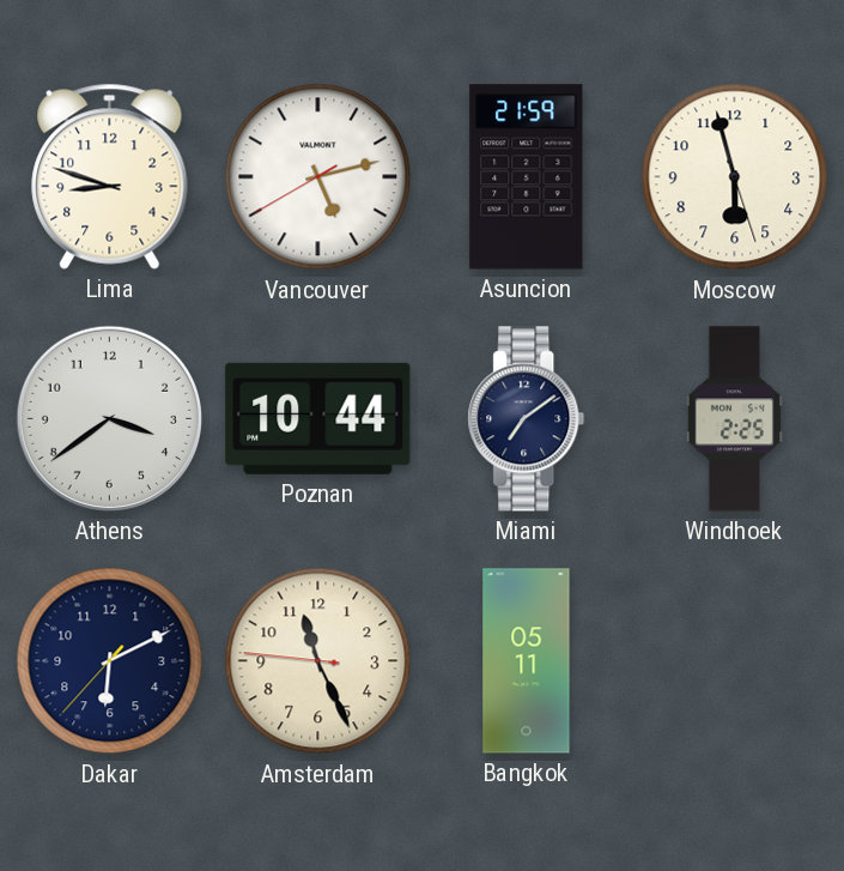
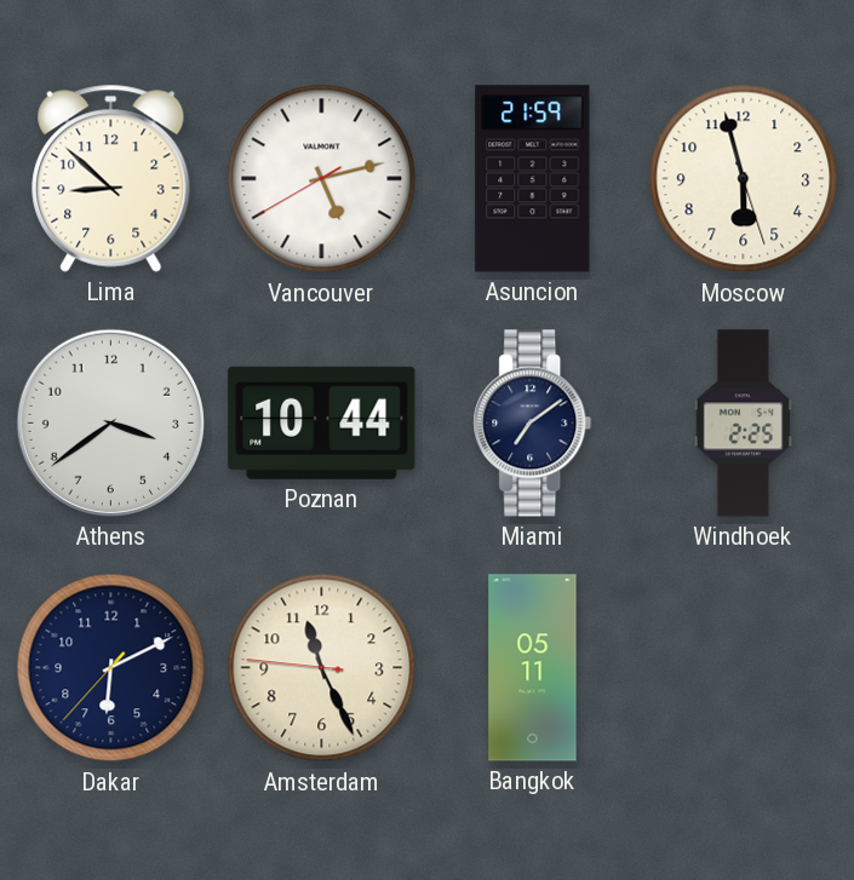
Lima: 8:48 -> 8:52
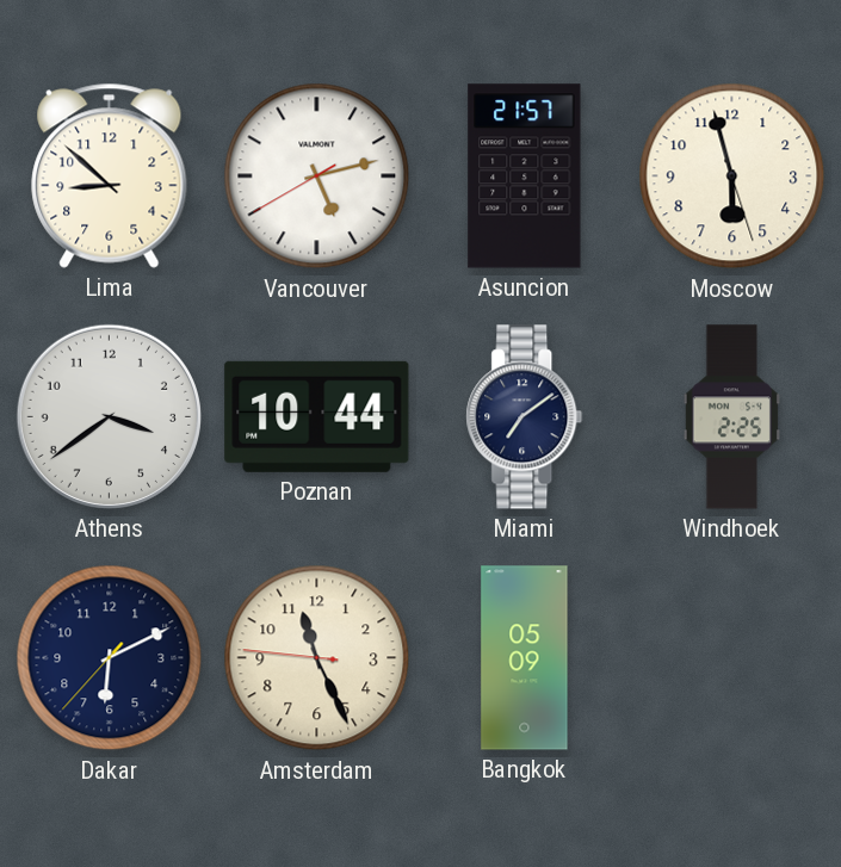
Asuncion: 21:59 -> 21:57
Bangkok: 05:11 -> 05:09
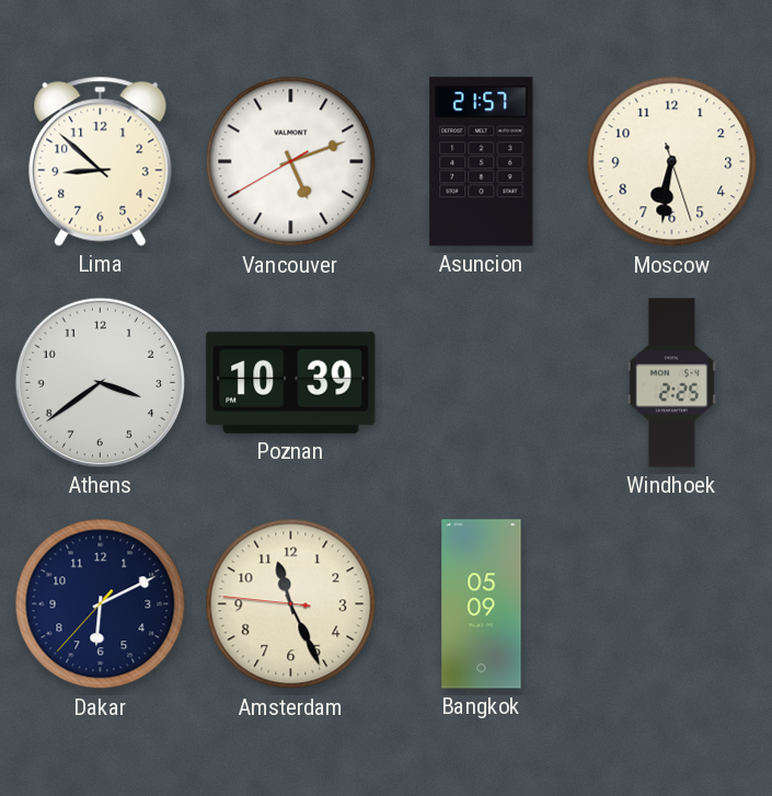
Vancouver: 5:12 -> 5:11
Moscow: 5:57 -> 6:31
Poznan: 10:44 -> 10:39
Miami: 7:09 -> none
